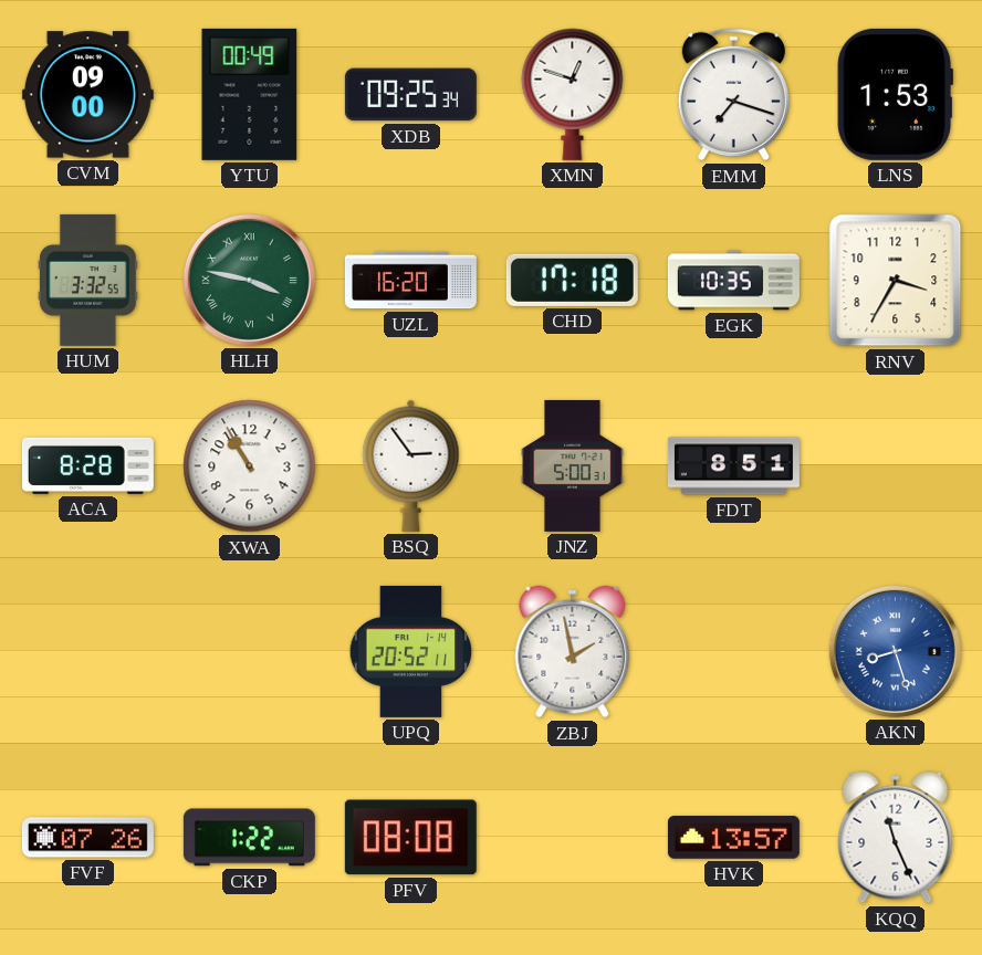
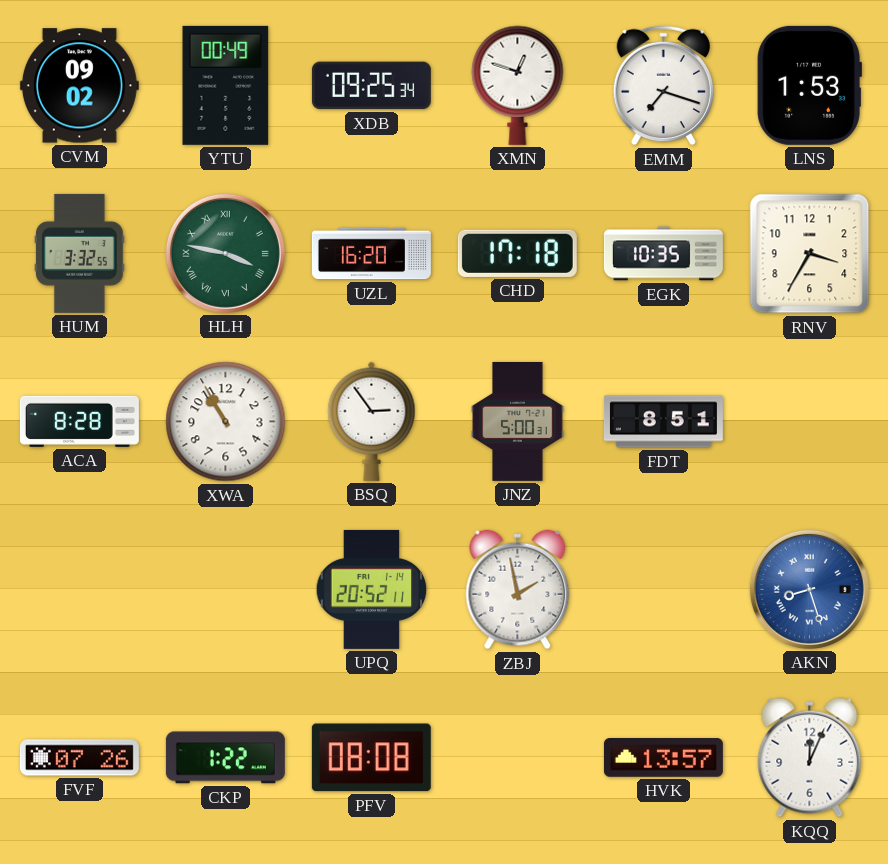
CVM: 09:00 -> 09:02
KQQ: 11:26 -> 12:04
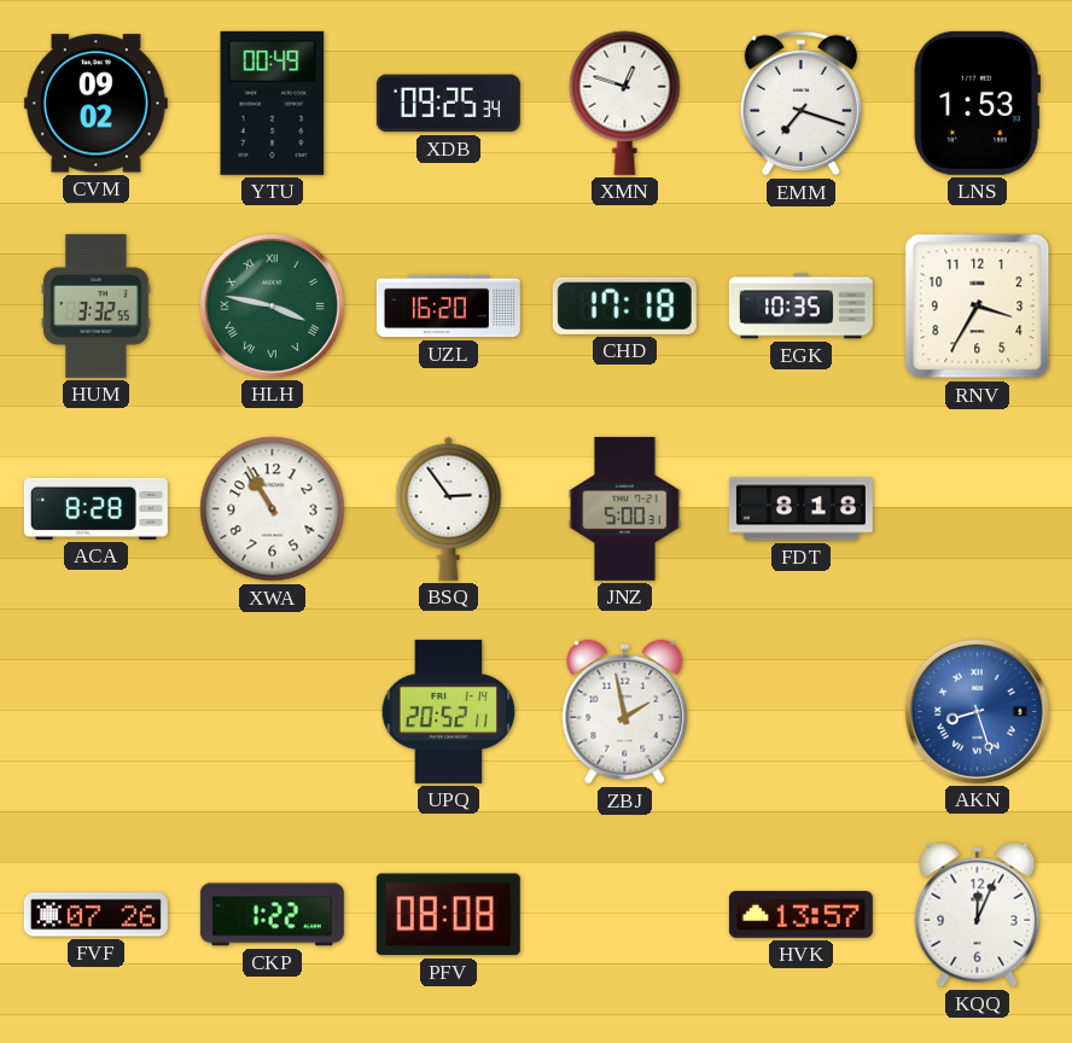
FDT: 8:51 -> 8:18
